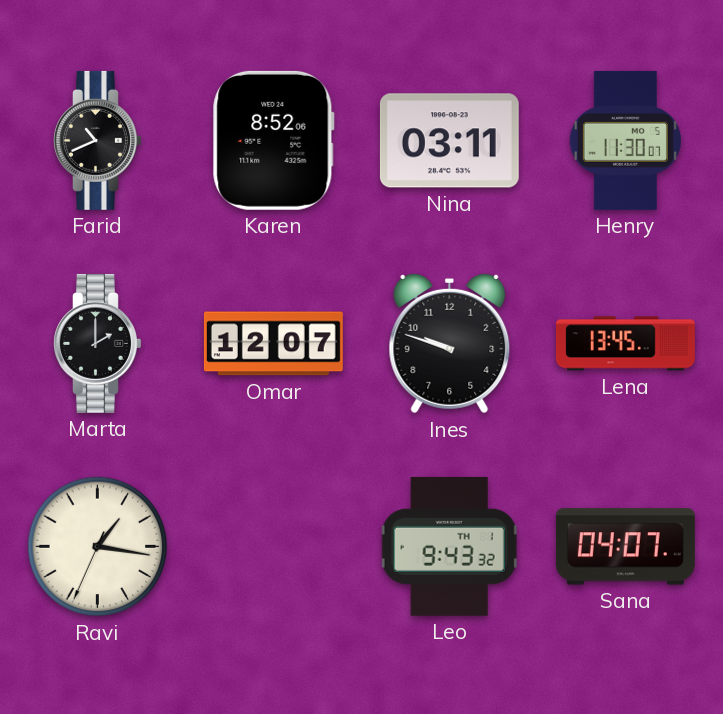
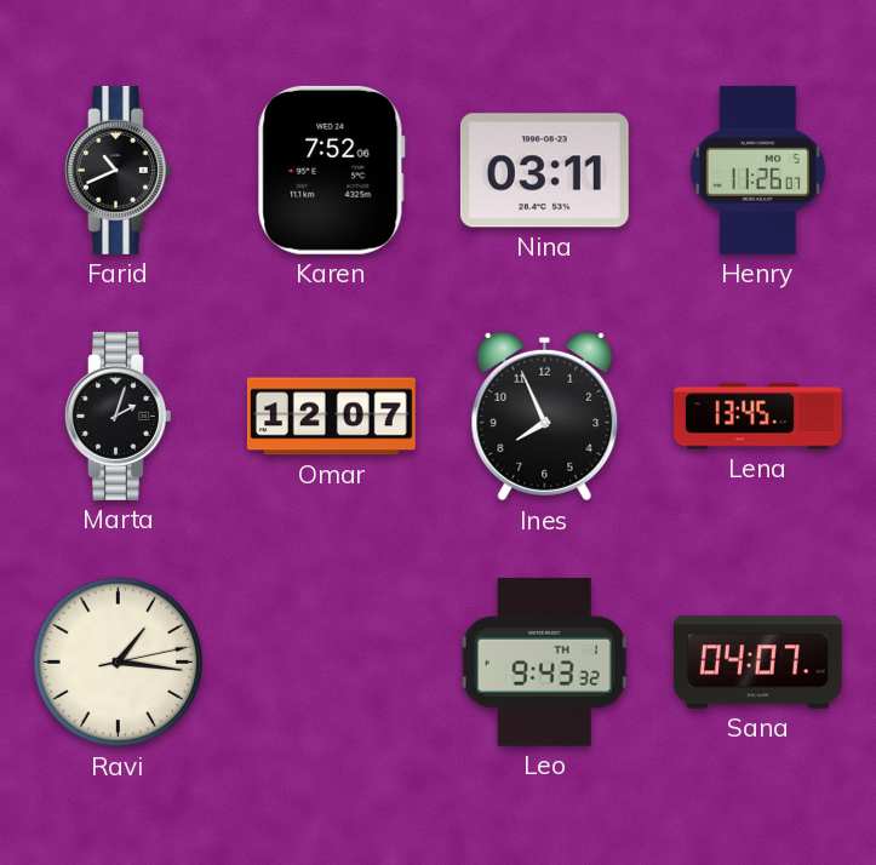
Karen: 8:52 -> 7:52
Henry: 11:30 -> 11:26
Marta: 2:00 -> 2:03
Ines: 9:48 -> 7:56
Ravi: 1:16:34 -> 1:16:13
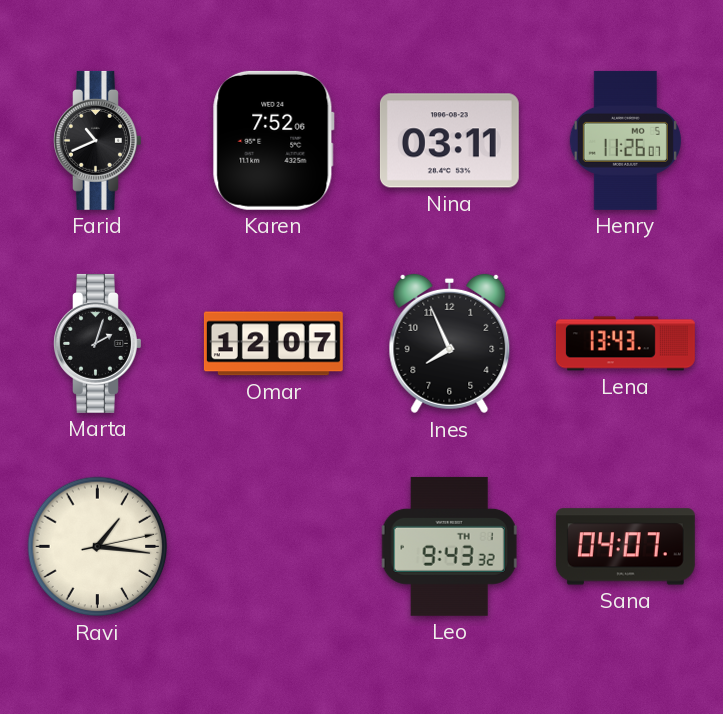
Lena: 13:45 -> 13:43
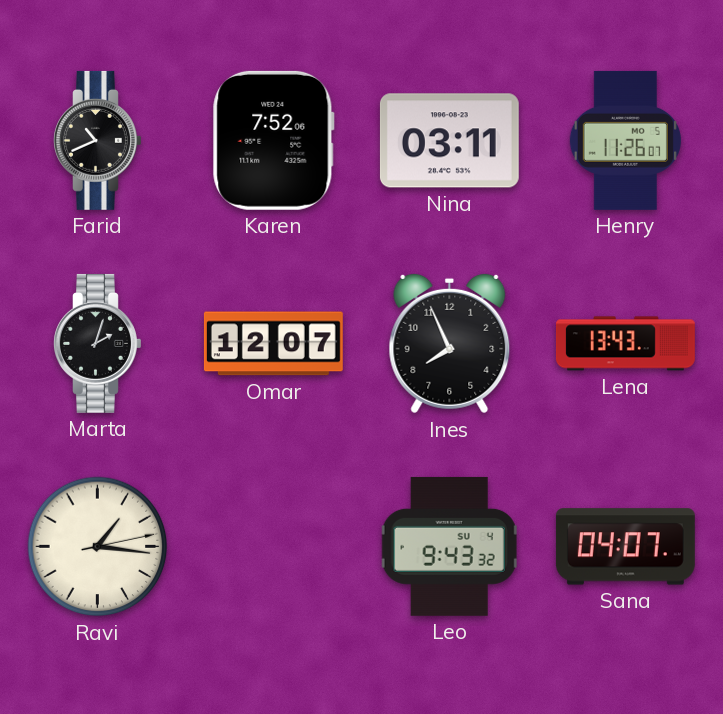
Leo date: TH 1 -> SU 4
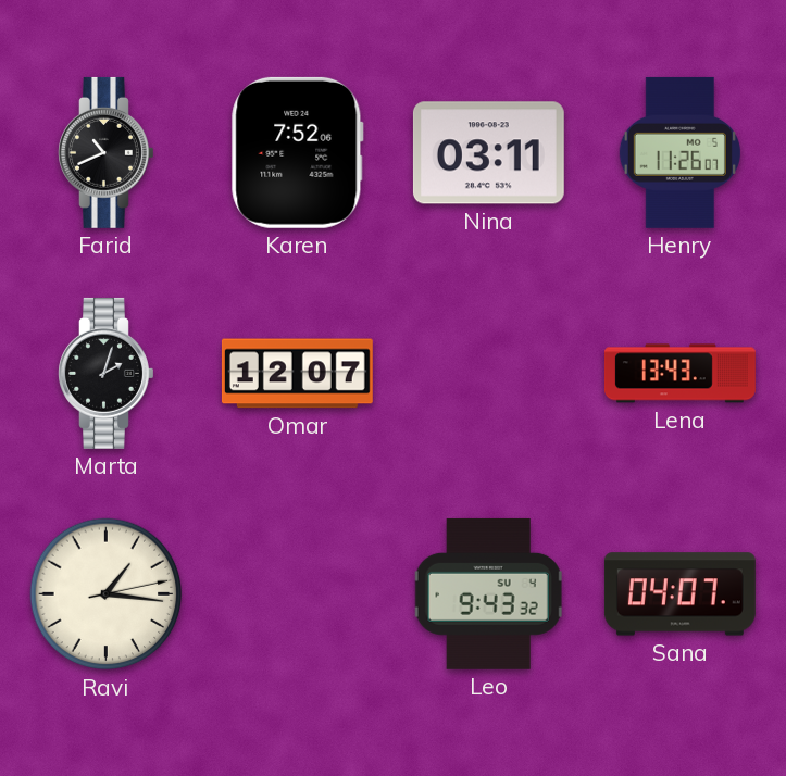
Ines: 7:56 -> none
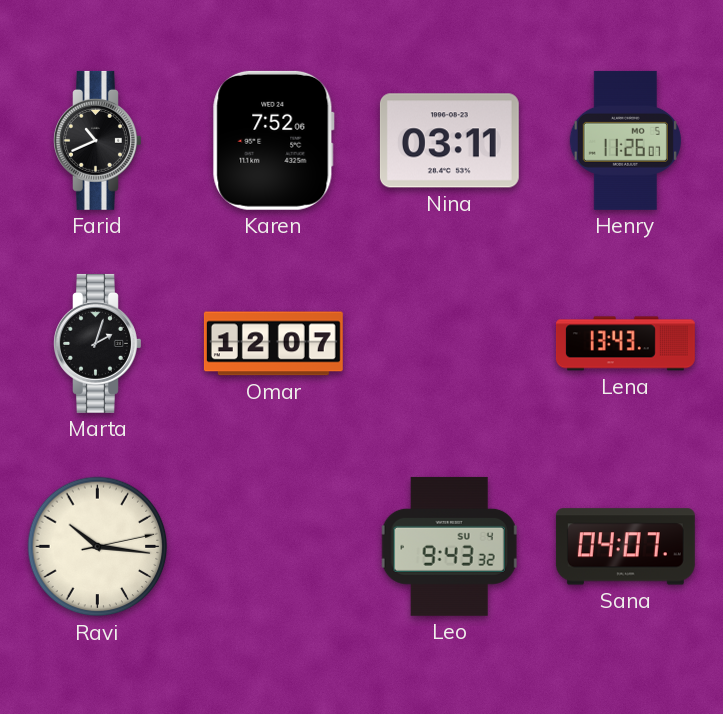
Ravi: 1:16 -> 10:16
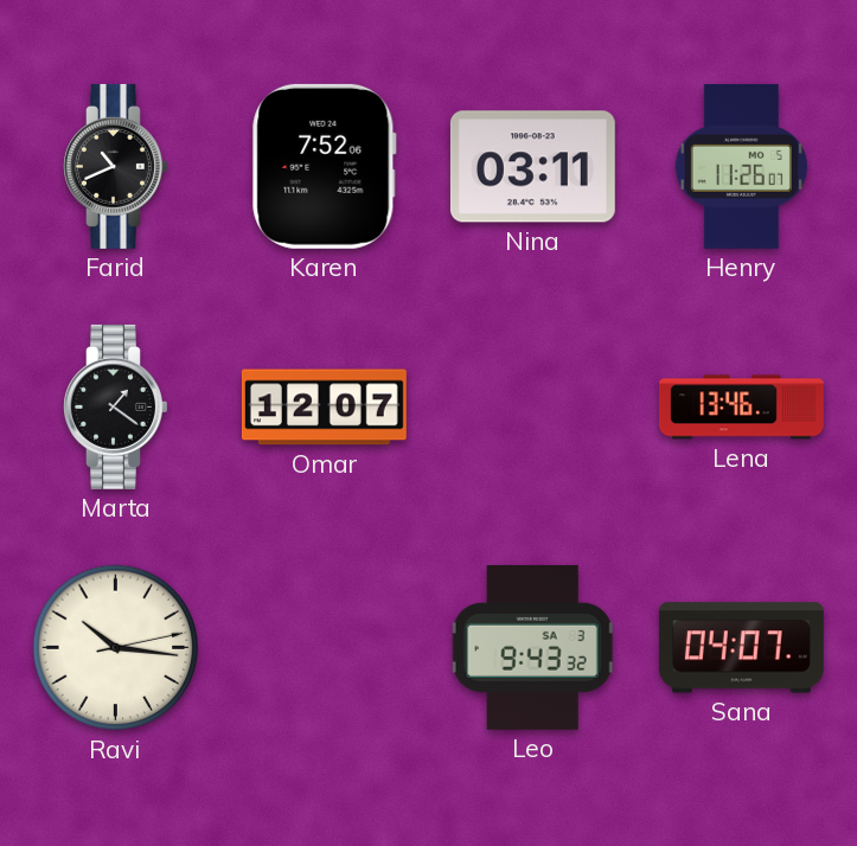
Marta: 2:03 -> 1:21
Lena: 13:43 -> 13:46
Leo date: SU 4 -> SA 3
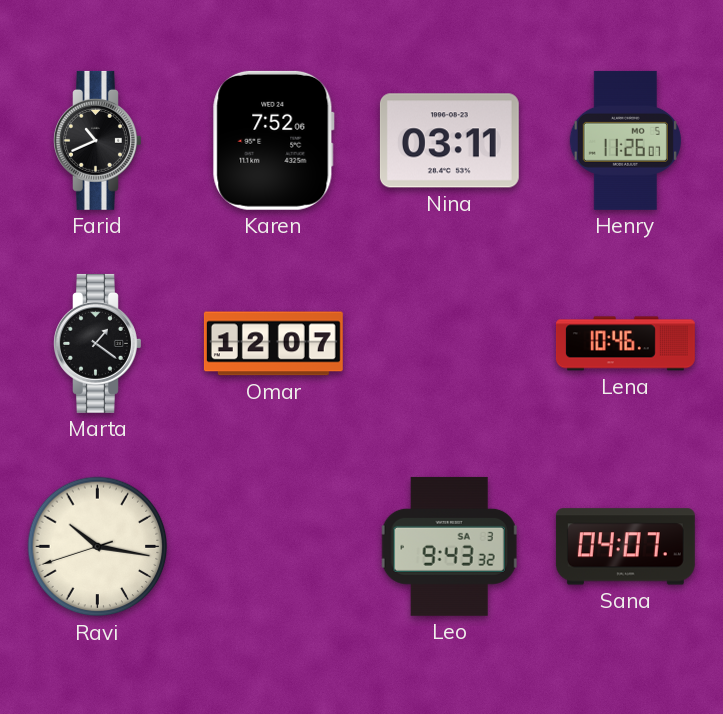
Lena: 13:46 -> 10:46
Ravi: 10:16:13 -> 10:16:42
